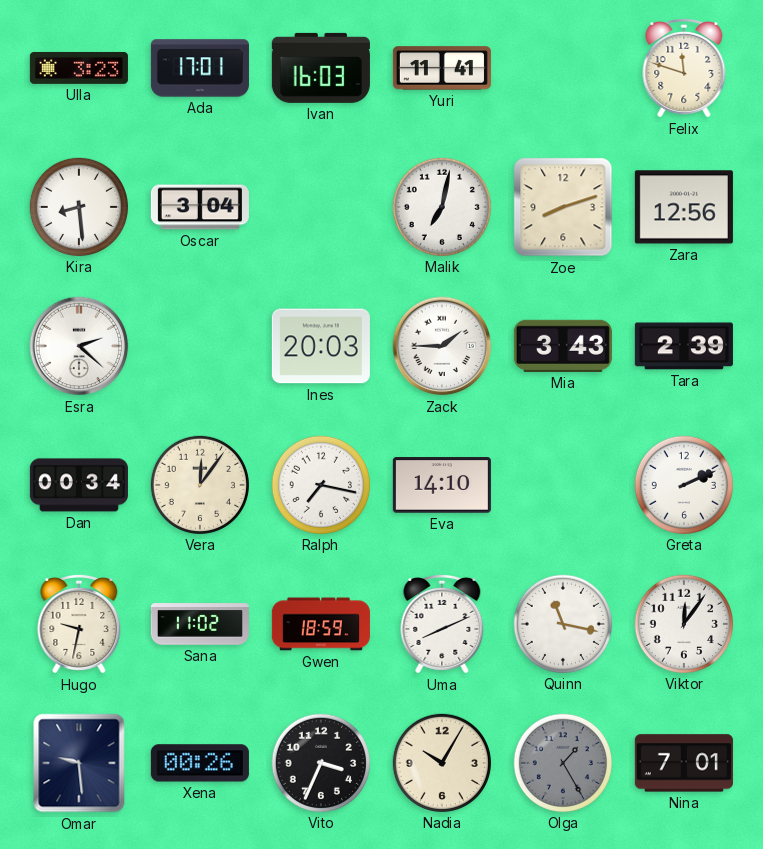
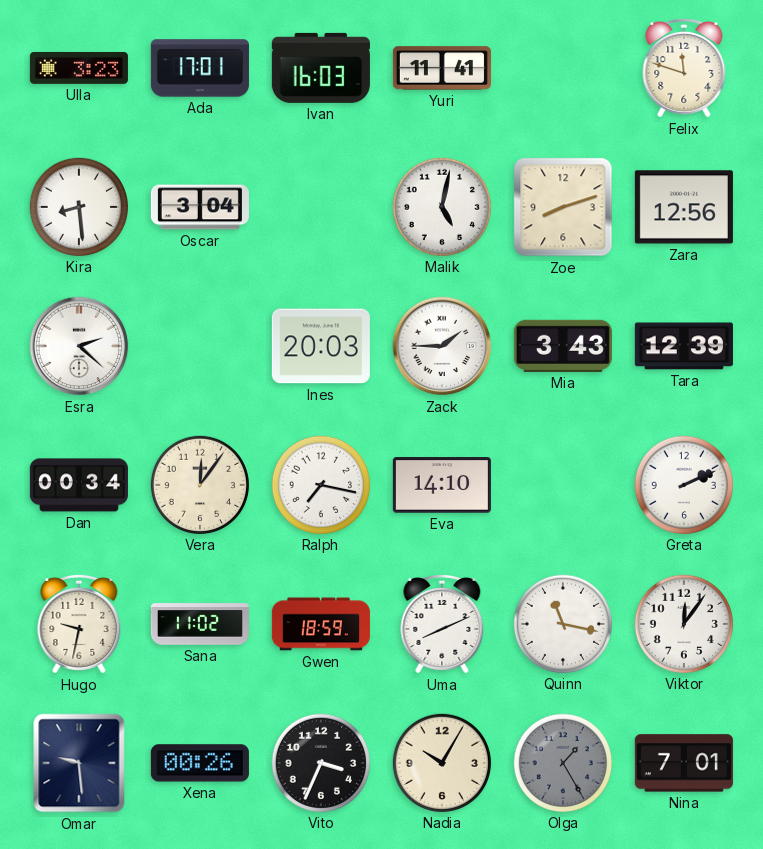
Malik: 7:02 -> 5:02
Tara: 2:39 -> 12:39
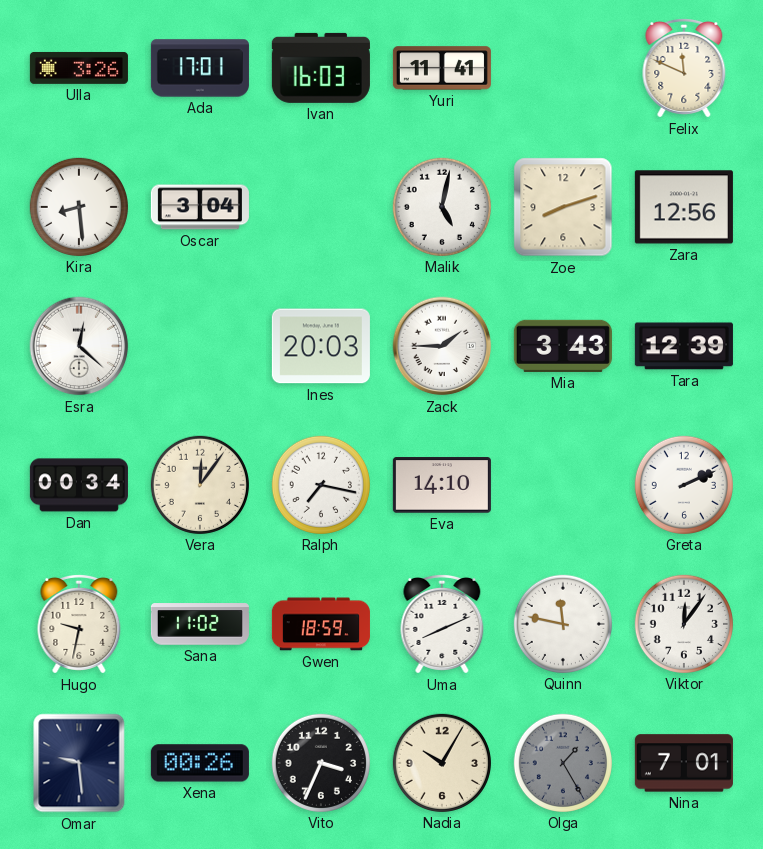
Ulla: 3:23 -> 3:26
Felix: 11:48 -> 11:49
Esra: 2:22 -> 12:22
Quinn: 11:17 -> 11:47
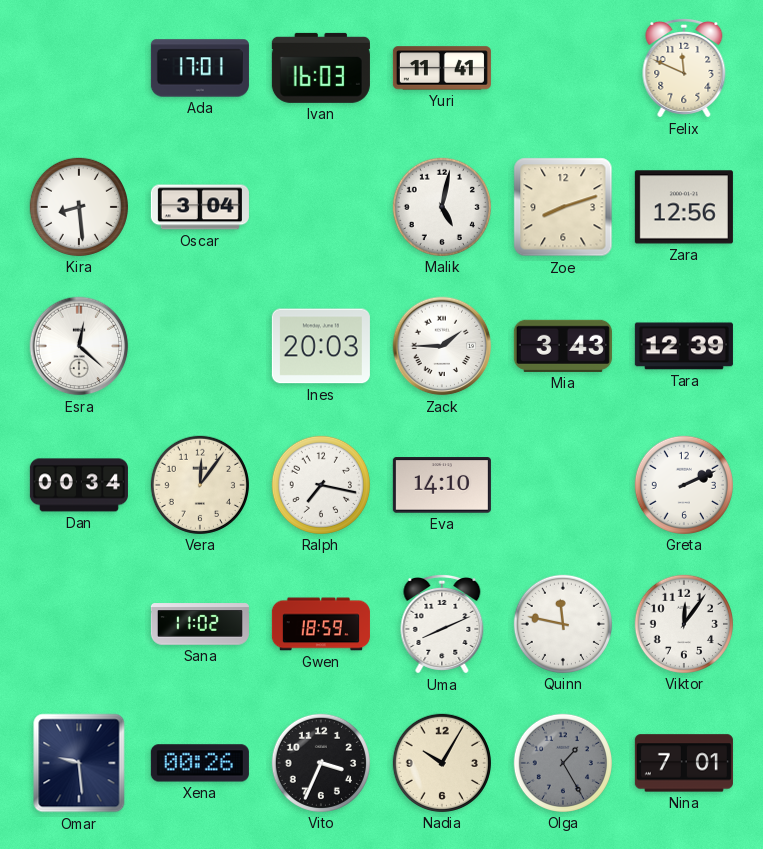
Ulla: 3:26 -> none
Hugo: 9:32 -> none
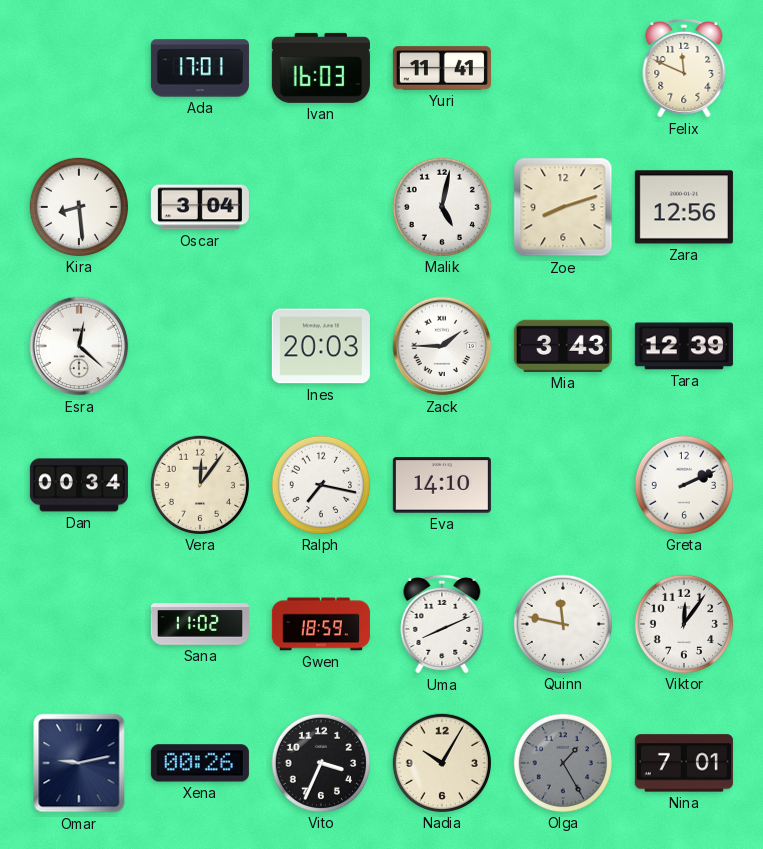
Omar: 9:29 -> 9:13
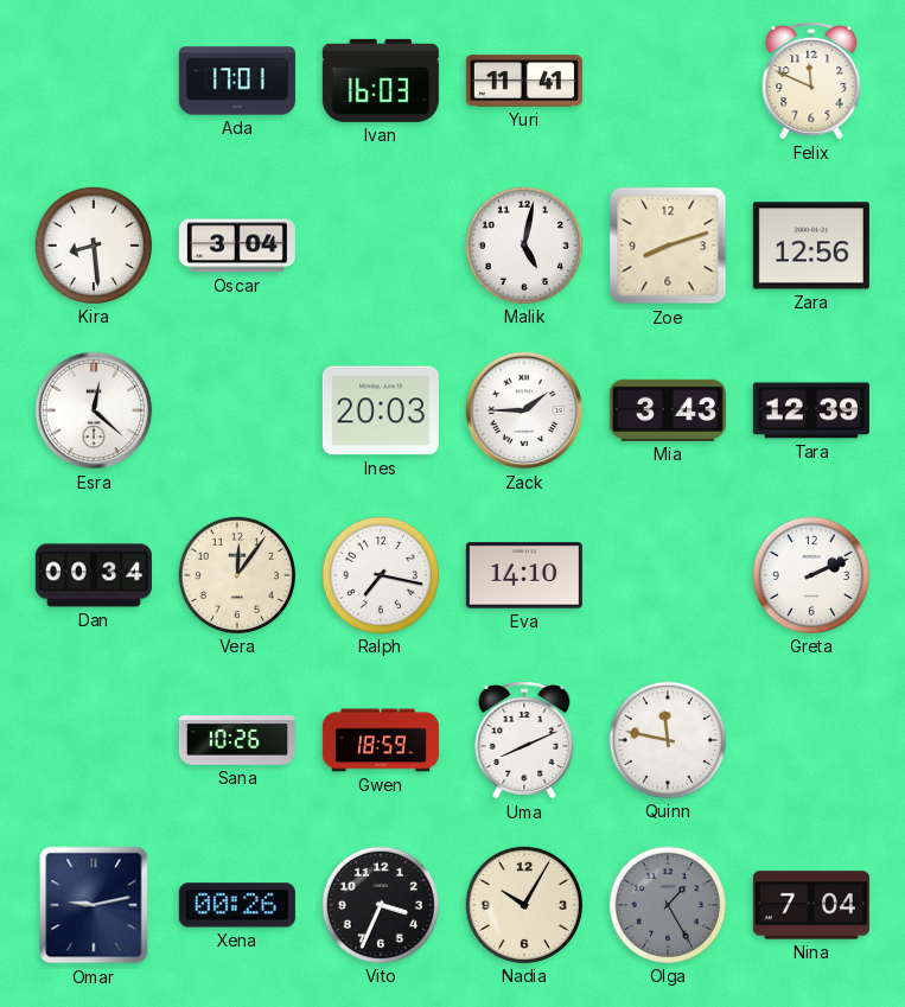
Sana: 11:02 -> 10:26
Viktor: 12:06 -> none
Nina: 7:01 -> 7:04
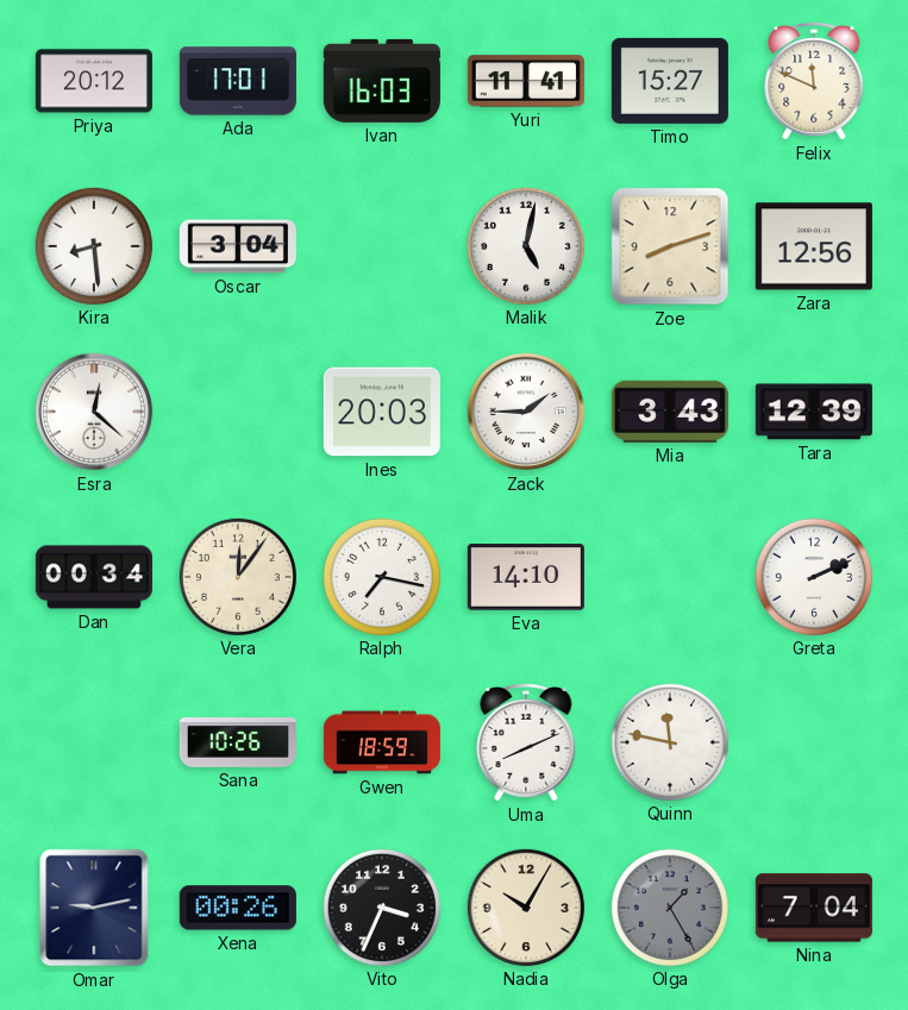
Priya: none -> 20:12
Timo: none -> 15:27
